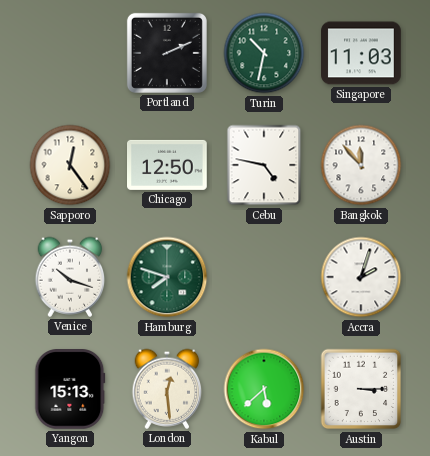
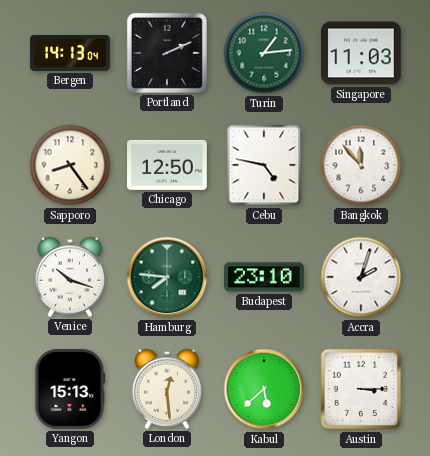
Bergen: none -> 14:13
Turin: 10:32 -> 1:14
Sapporo: 12:24 -> 8:24
Hamburg: 7:48 -> 7:46
Budapest: none -> 23:10
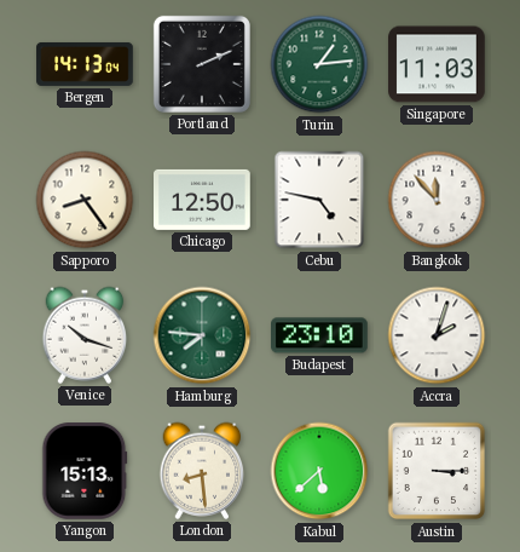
London: 12:29 -> 8:29
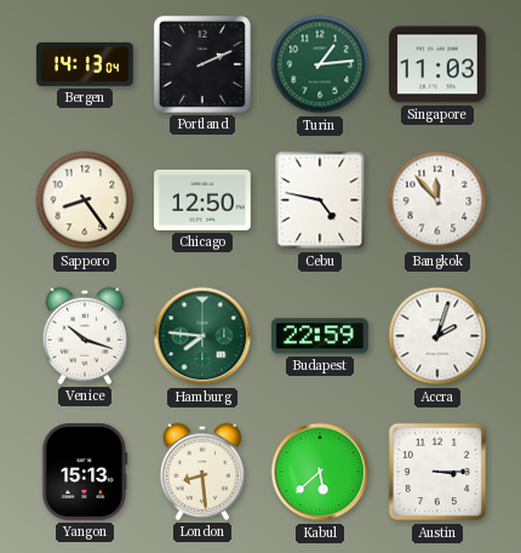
Budapest: 23:10 -> 22:59
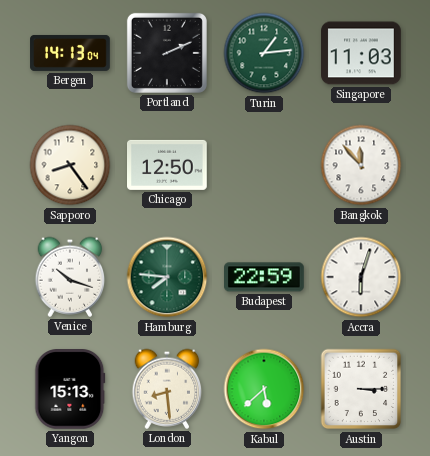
Cebu: 4:47 -> none
Accra: 2:03 -> 6:03
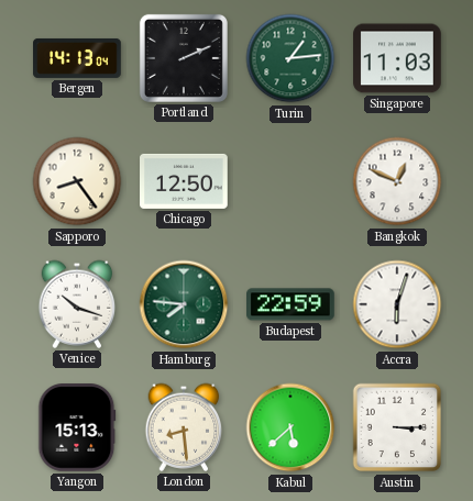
Bangkok: 11:53 -> 12:49
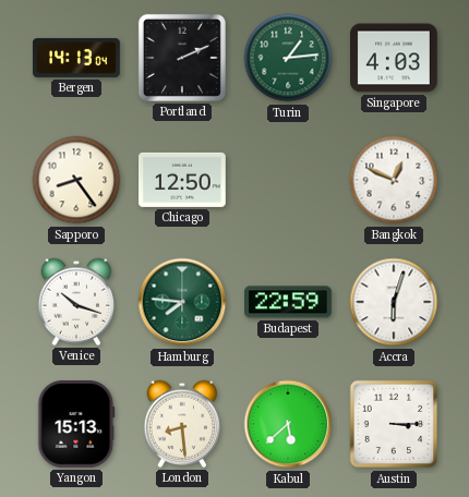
Singapore: 11:03 -> 4:03
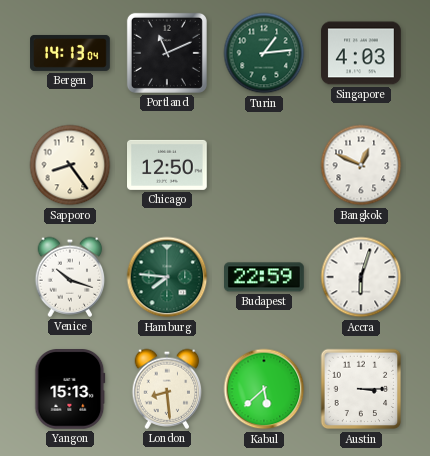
Portland: 2:11 -> 11:11
